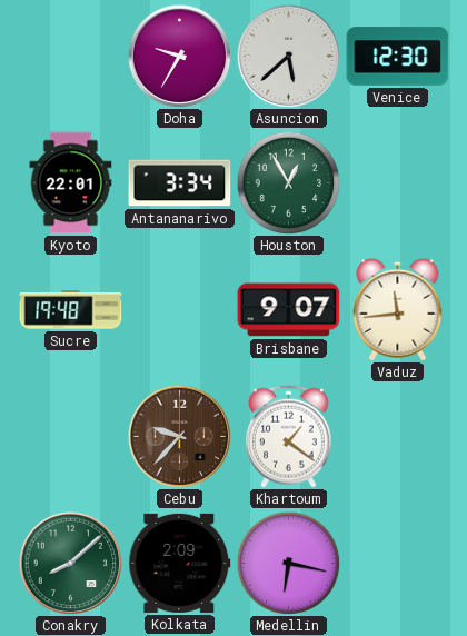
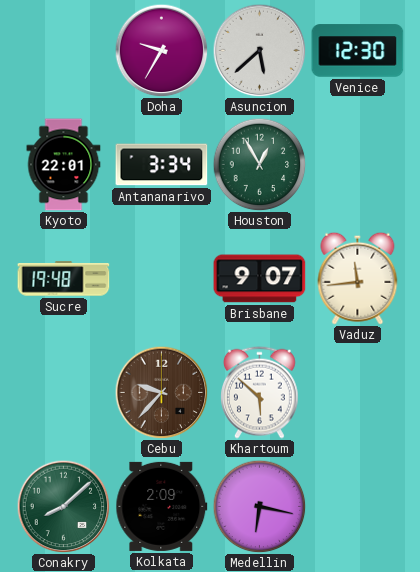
Khartoum: 1:21 -> 5:52
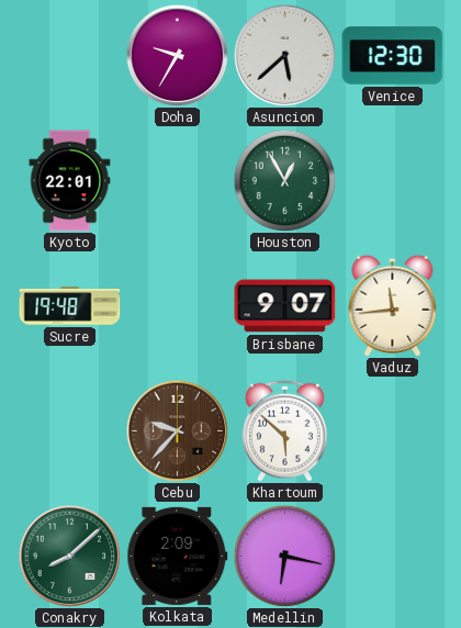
Antananarivo: 3:34 -> none
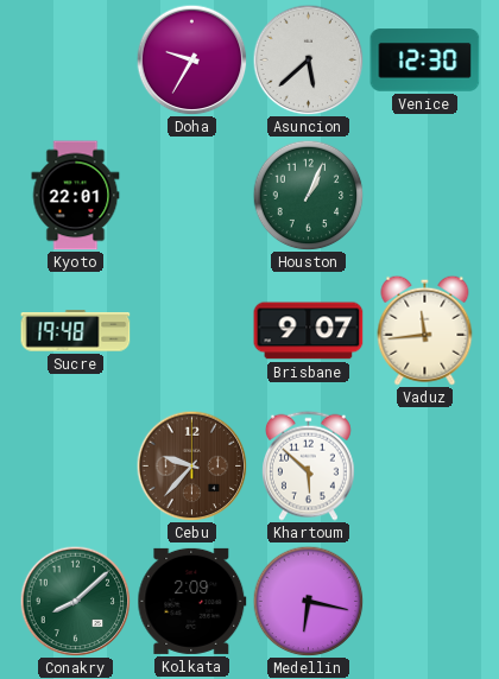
Houston: 12:55 -> 1:04
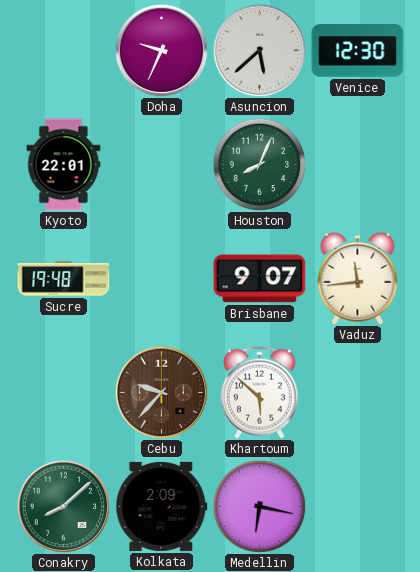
Doha: 9:35 -> 9:34
Houston: 1:04 -> 8:04
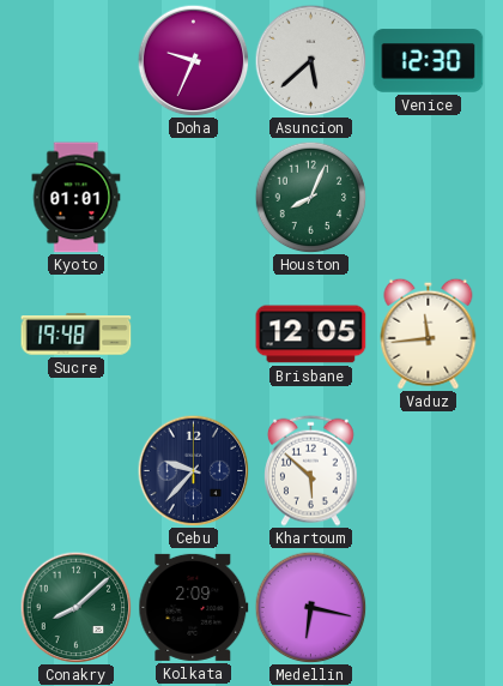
Kyoto: 22:01 -> 01:01
Brisbane: 9:07 -> 12:05
Cebu dial: brown -> navy
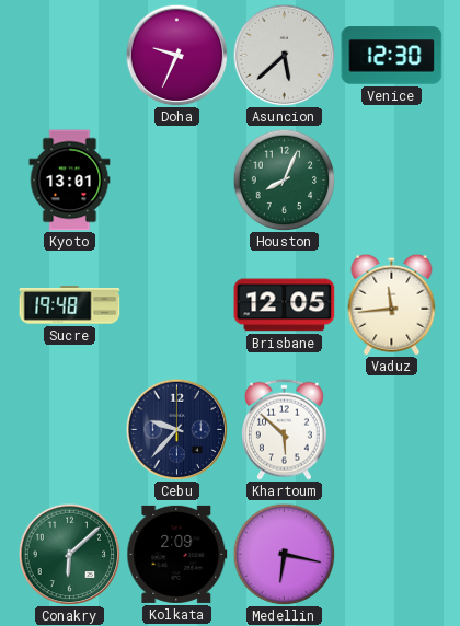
Kyoto: 01:01 -> 13:01
Conakry: 8:08 -> 6:08
